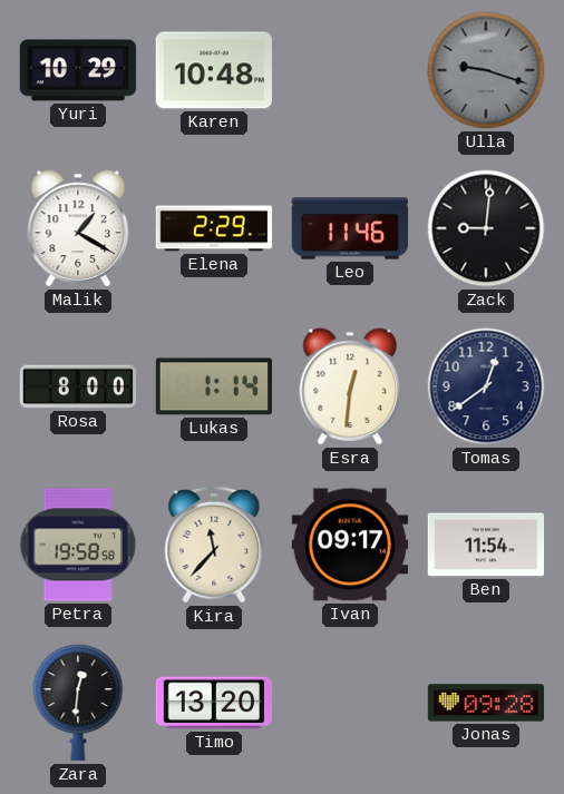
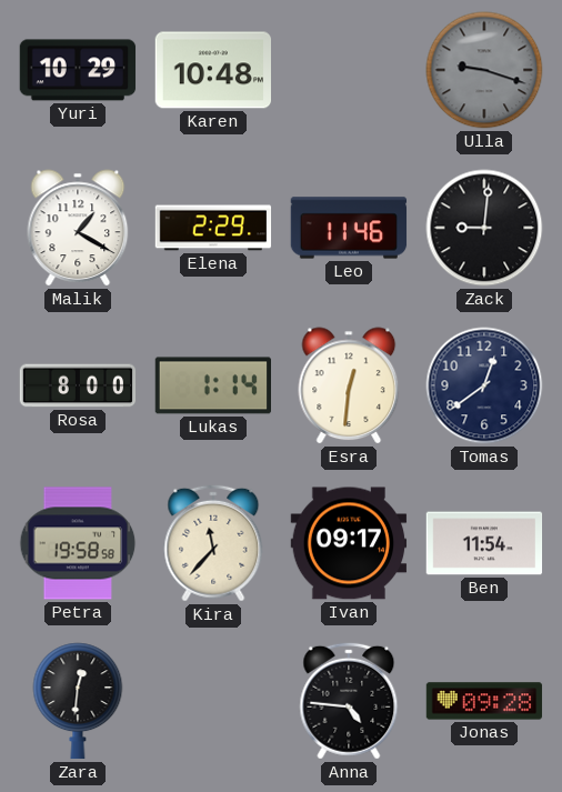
Timo: 13:20 -> none
Anna: none -> 4:46
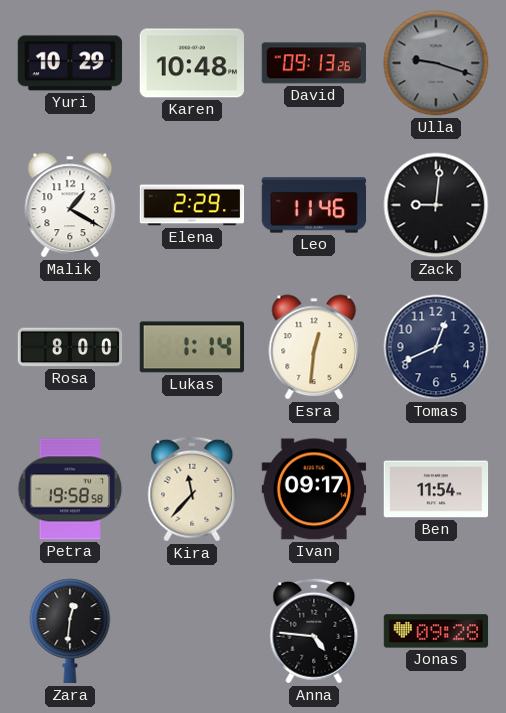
David: none -> 09:13
Tomas: 12:39 -> 12:41
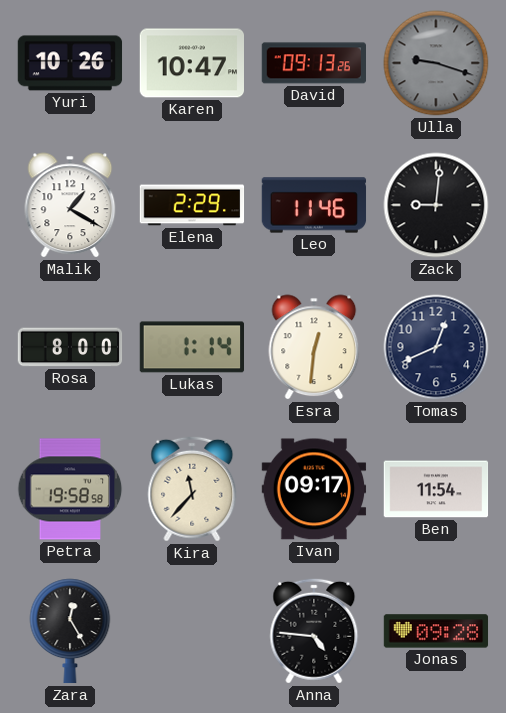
Yuri: 10:29 -> 10:26
Karen: 10:48 -> 10:47
Zara: 12:31 -> 12:25
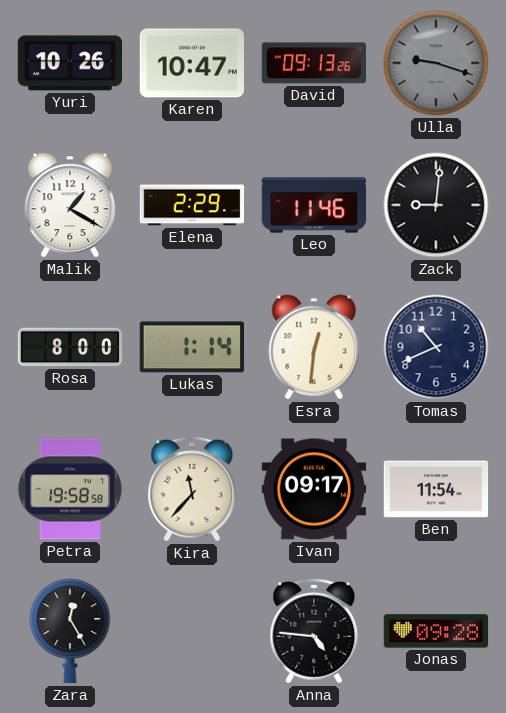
Tomas: 12:41 -> 10:41
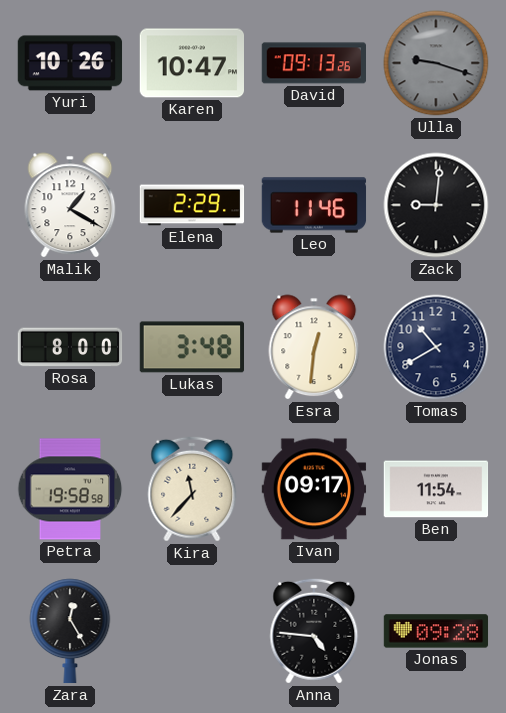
Lukas: 1:14 -> 3:48
Tomas: 10:41 -> 10:40
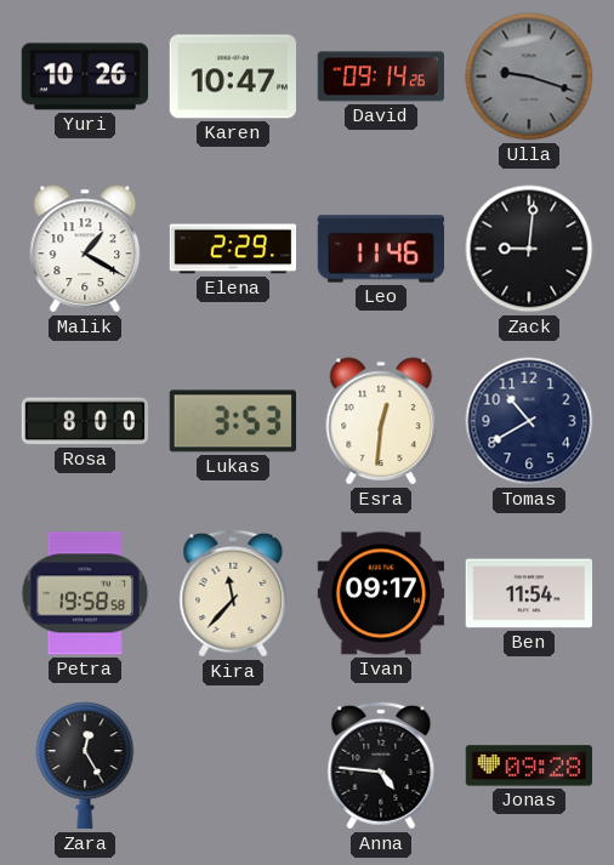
David: 09:13 -> 09:14
Lukas: 3:48 -> 3:53
